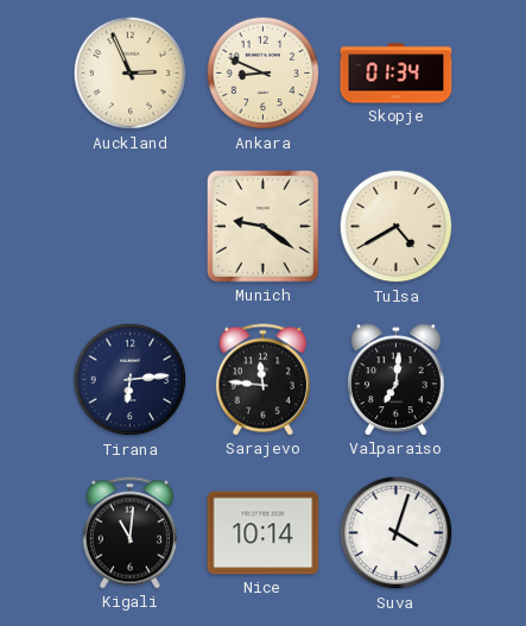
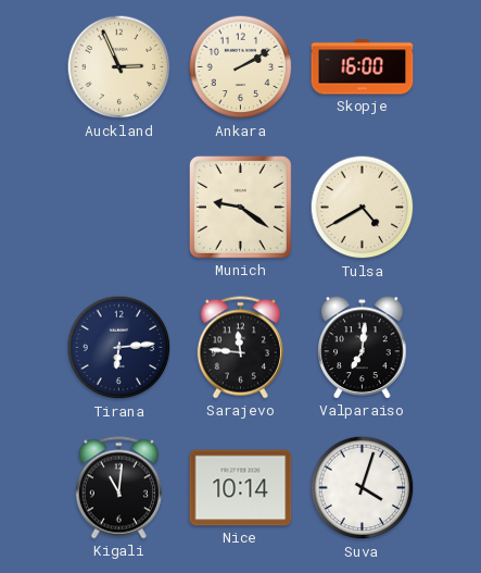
Ankara: 8:49 -> 2:10
Skopje: 01:34 -> 16:00
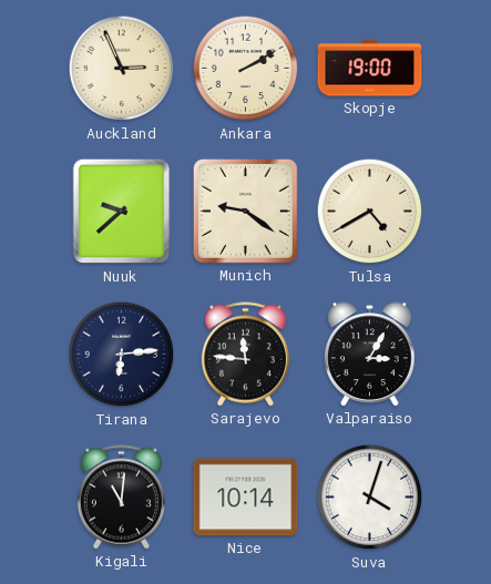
Skopje: 16:00 -> 19:00
Nuuk: none -> 9:38
Valparaiso: 7:01 -> 3:05
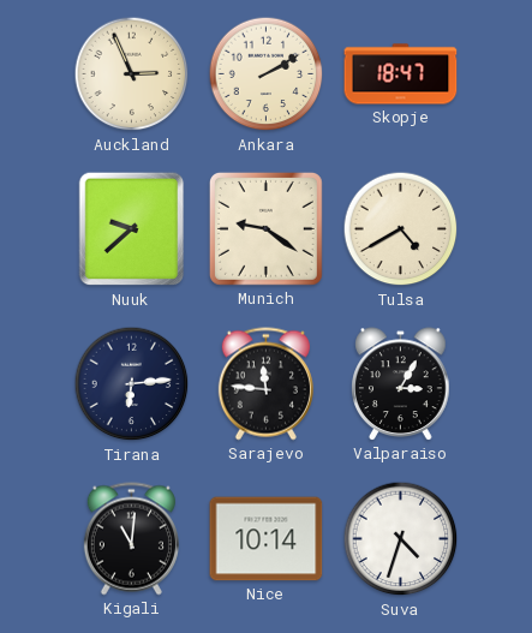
Skopje: 19:00 -> 18:47
Suva: 4:03 -> 4:33
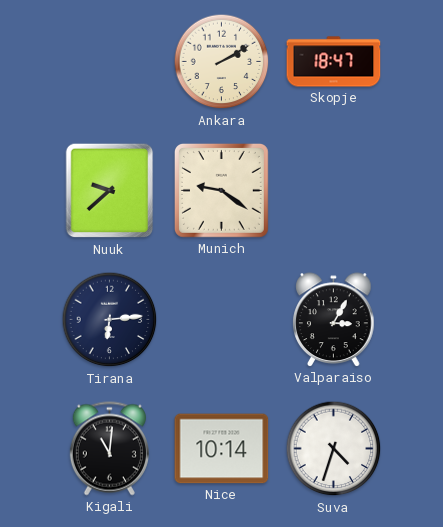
Auckland: 2:56 -> none
Tulsa: 4:40 -> none
Sarajevo: 11:46 -> none
